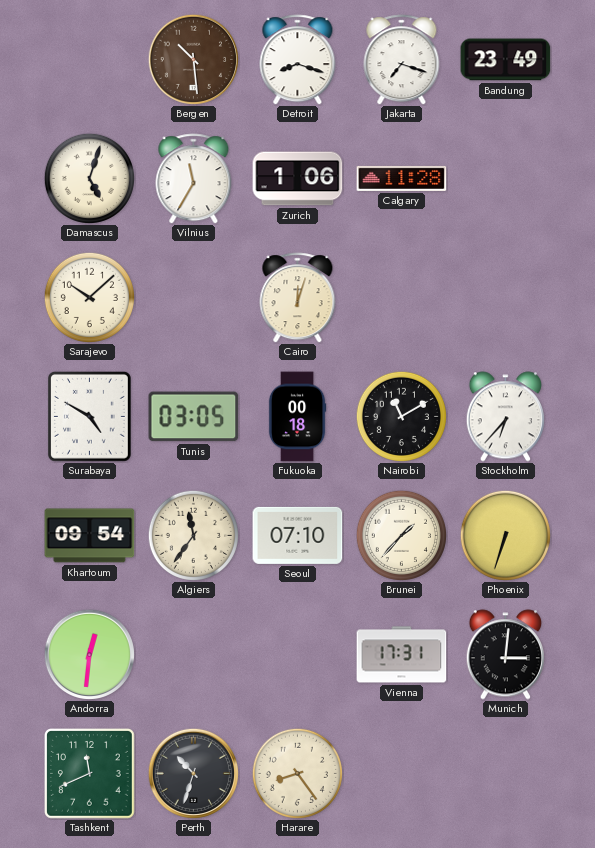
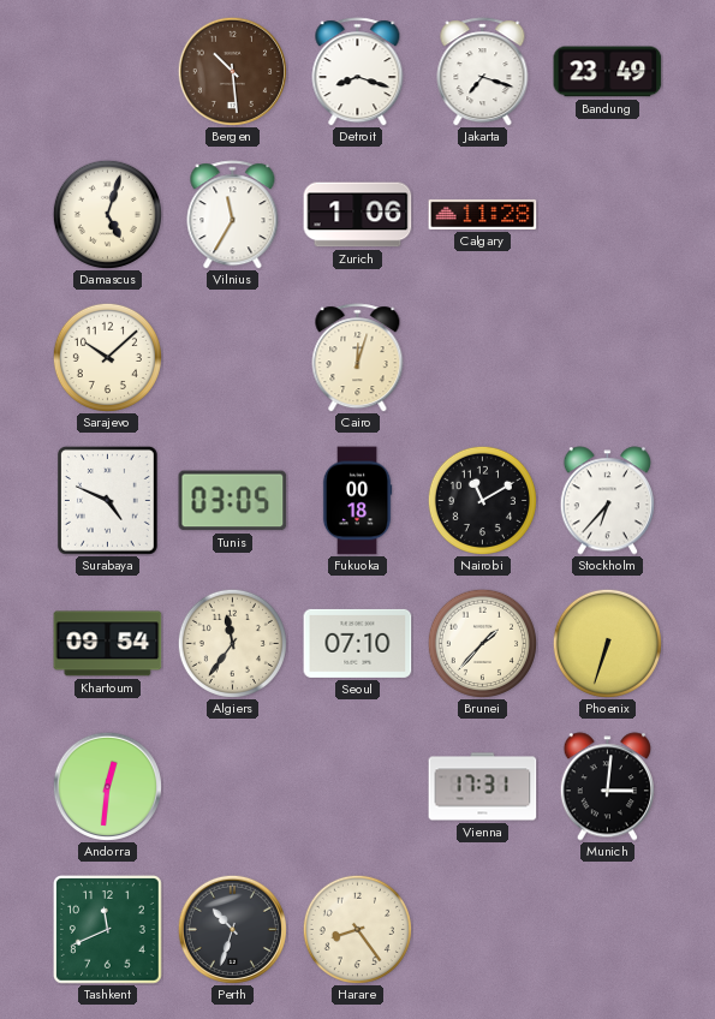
Surabaya: 4:50 -> 4:49
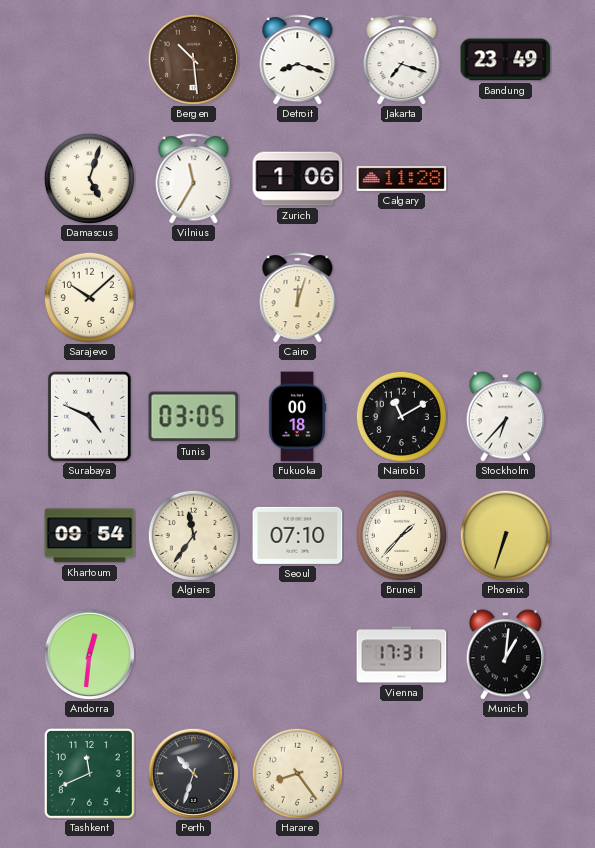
Munich: 3:01 -> 1:01
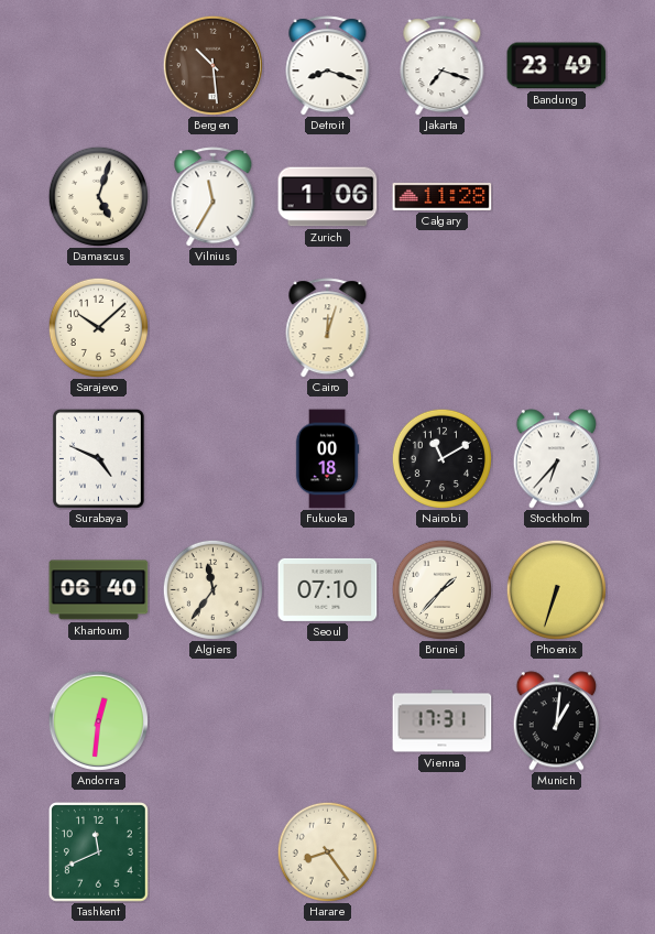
Tunis: 03:05 -> none
Khartoum: 09:54 -> 06:40
Perth: 10:33 -> none
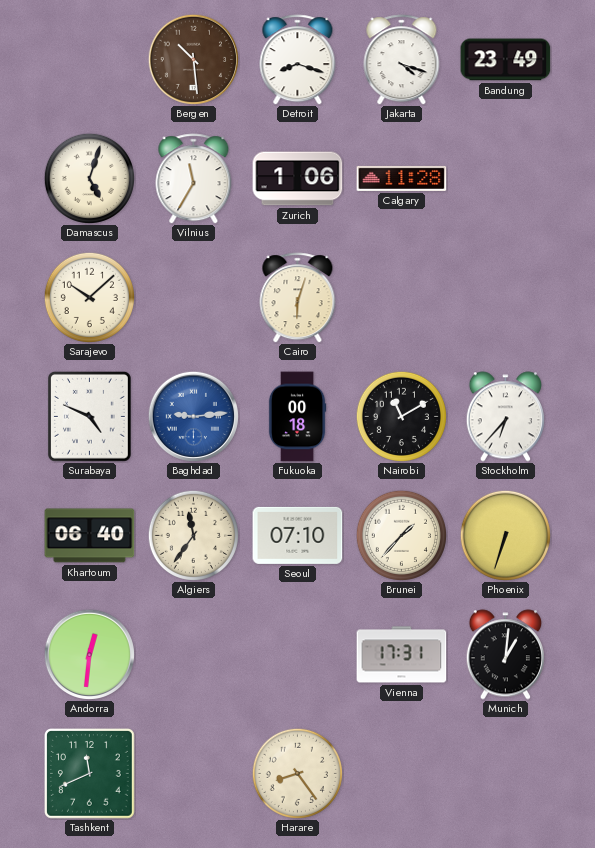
Jakarta: 7:18 -> 4:18
Cairo: 12:03 -> 6:03
Baghdad: none -> 9:14
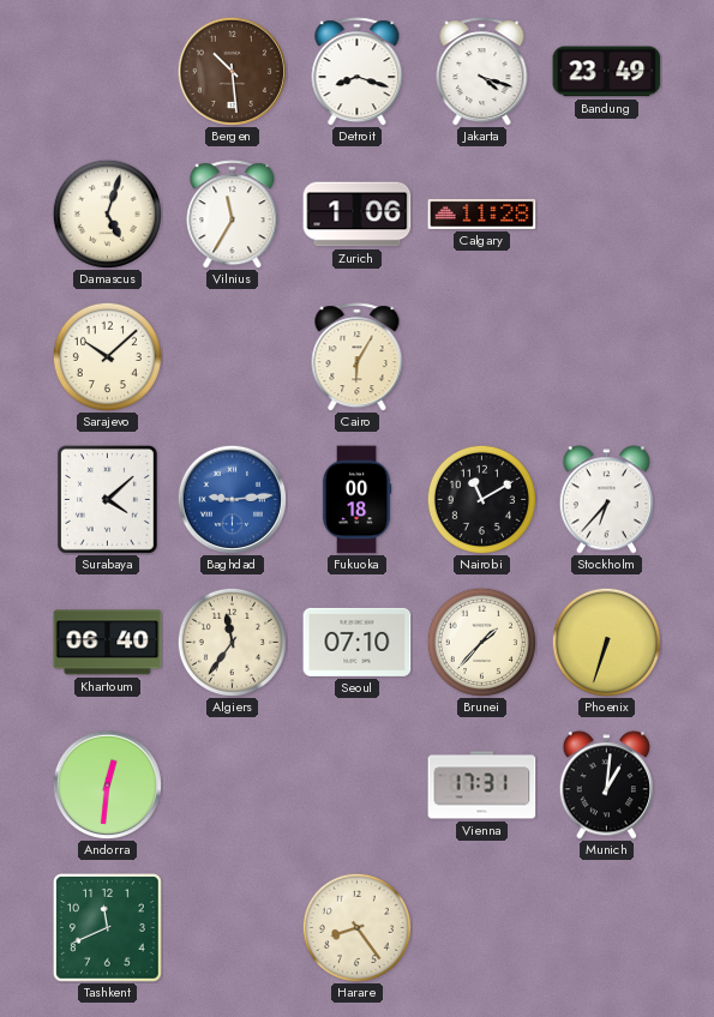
Cairo: 6:03 -> 6:05
Surabaya: 4:49 -> 4:08
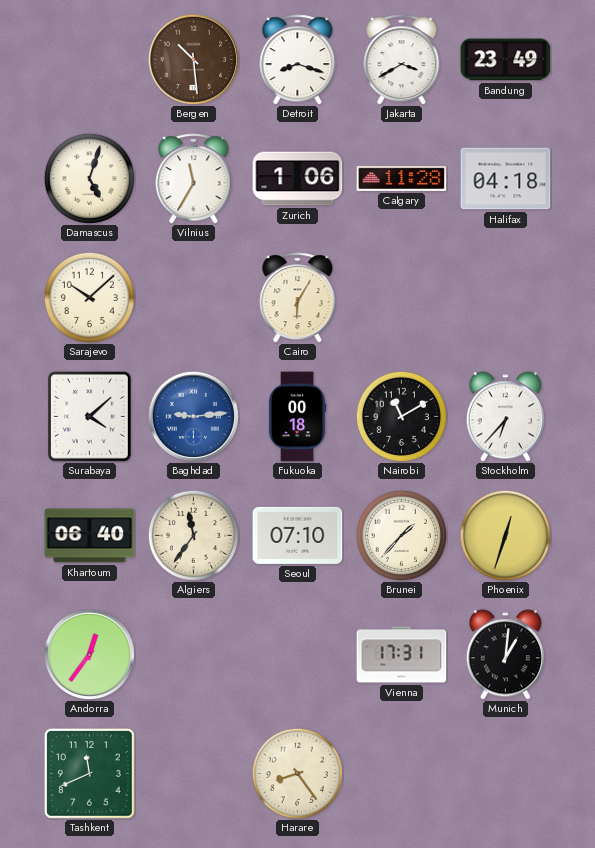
Jakarta: 4:18 -> 3:40
Halifax: none -> 04:18
Phoenix: 6:33 -> 12:33
Andorra: 12:31 -> 12:36
